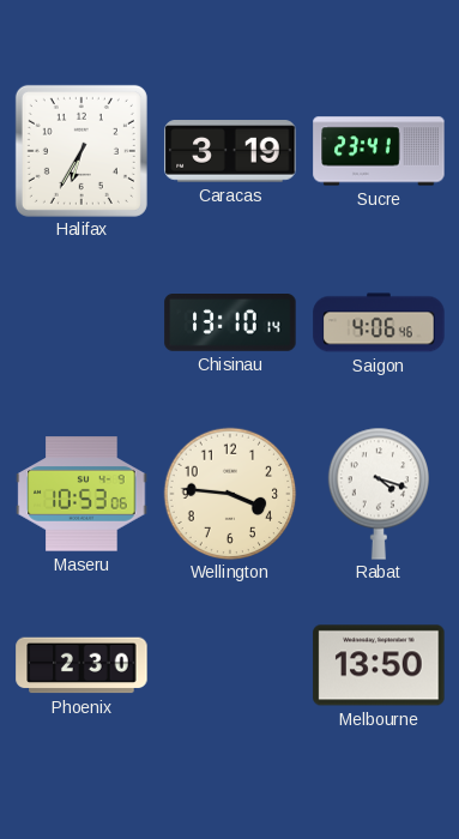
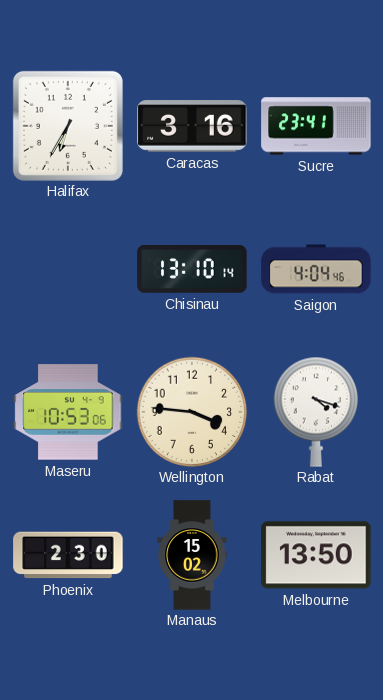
Caracas: 3:19 -> 3:16
Saigon: 4:06 -> 4:04
Manaus: none -> 15:02
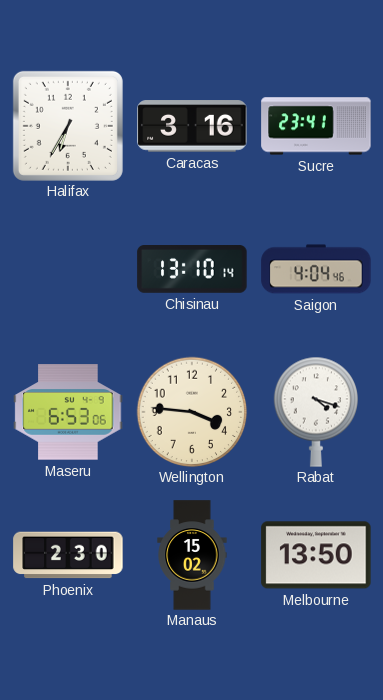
Maseru: 10:53 -> 6:53
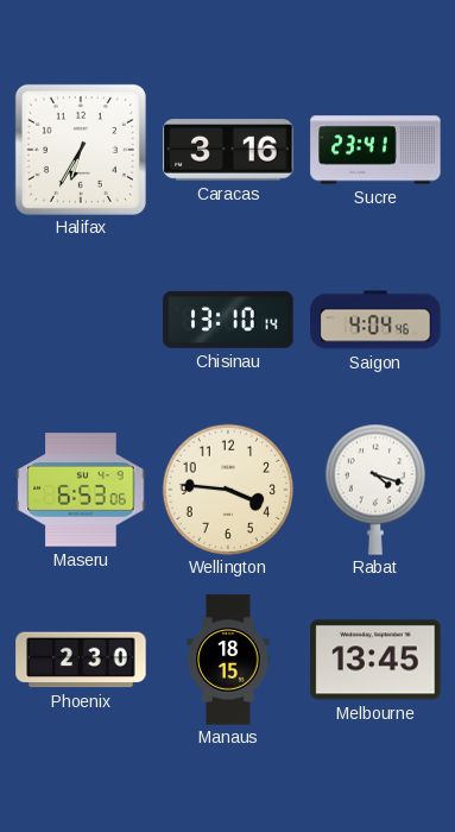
Manaus: 15:02 -> 18:15
Melbourne: 13:50 -> 13:45
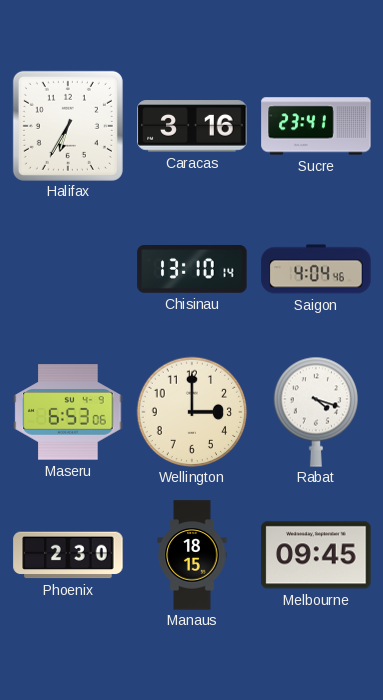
Wellington: 3:46 -> 3:00
Melbourne: 13:45 -> 09:45
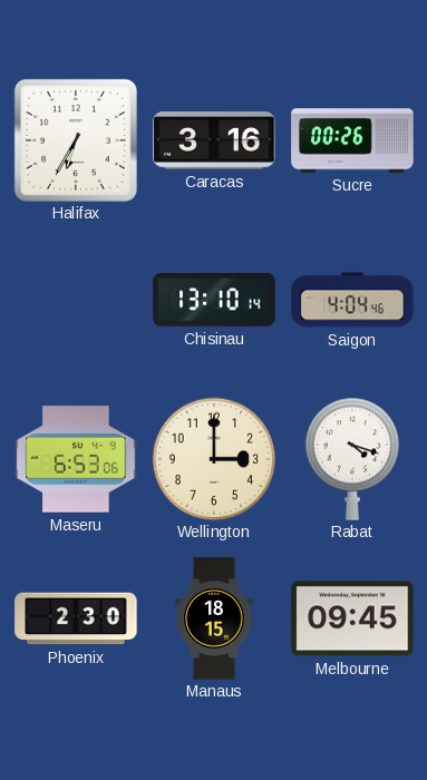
Sucre: 23:41 -> 00:26
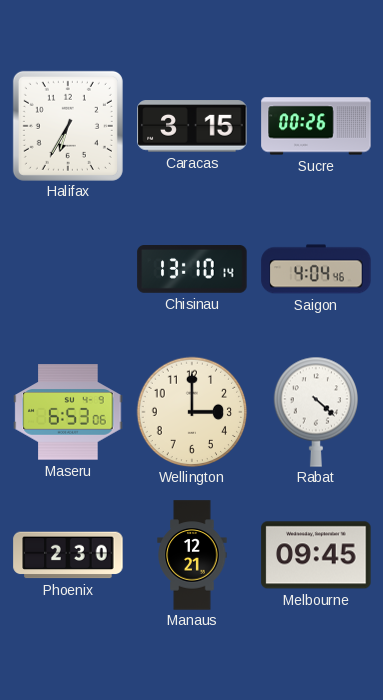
Caracas: 3:16 -> 3:15
Rabat: 4:18 -> 4:22
Manaus: 18:15 -> 12:21
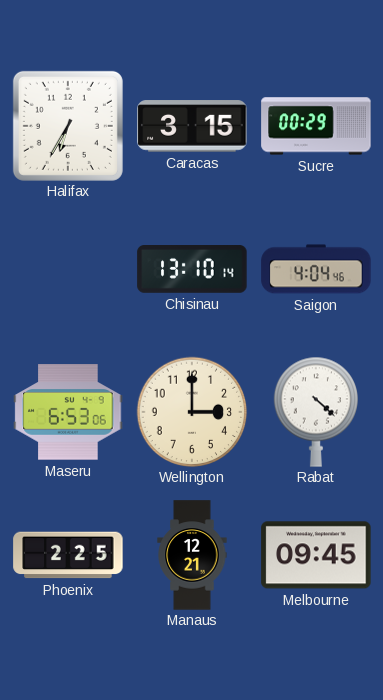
Sucre: 00:26 -> 00:29
Phoenix: 2:30 -> 2:25
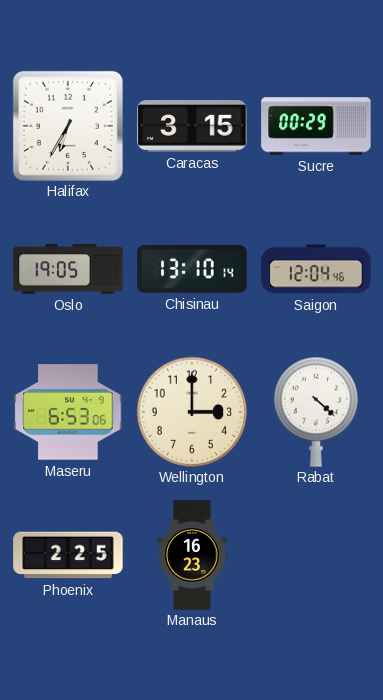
Oslo: none -> 19:05
Saigon: 4:04 -> 12:04
Manaus: 12:21 -> 16:23
Melbourne: 09:45 -> none
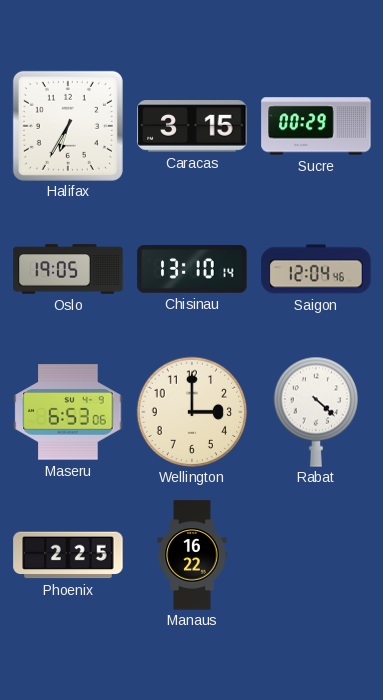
Manaus: 16:23 -> 16:22
